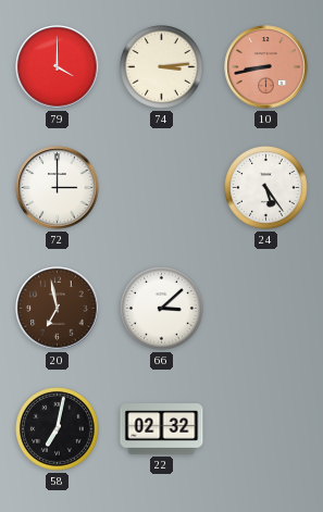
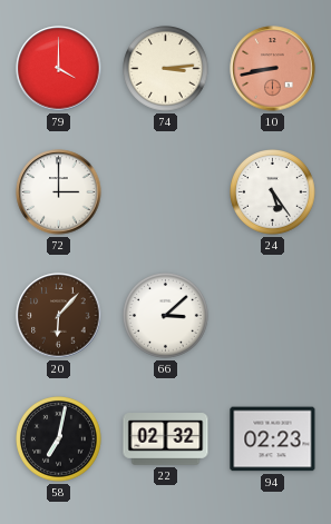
20: 6:58 -> 6:07
94: none -> 02:23
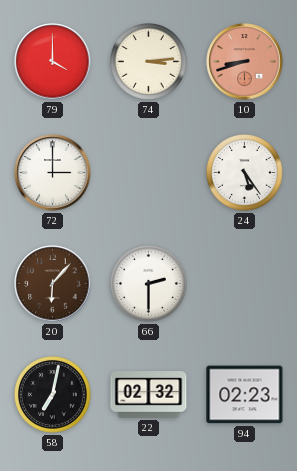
10: 8:43 -> 8:42
66: 3:08 -> 2:30
